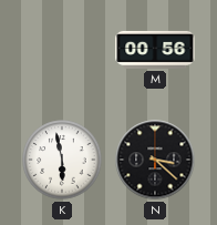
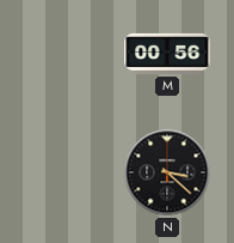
K: 5:58 -> none
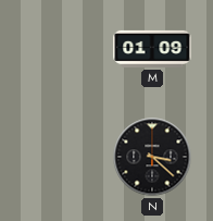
M: 00:56 -> 01:09
